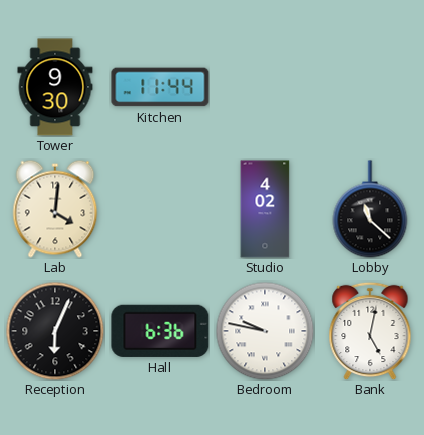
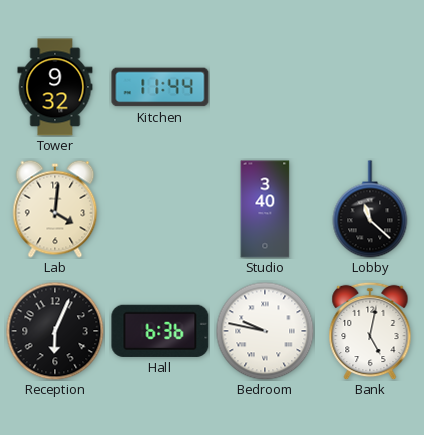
Tower: 9:30 -> 9:32
Studio: 4:02 -> 3:40
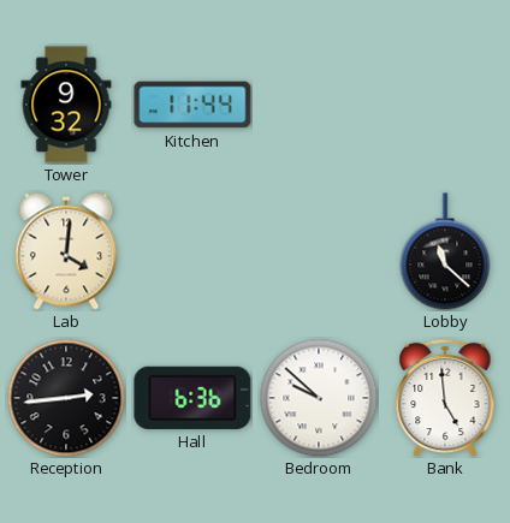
Studio: 3:40 -> none
Reception: 6:04 -> 2:44
Bedroom: 9:47 -> 9:52
Bank: 5:02 -> 4:59
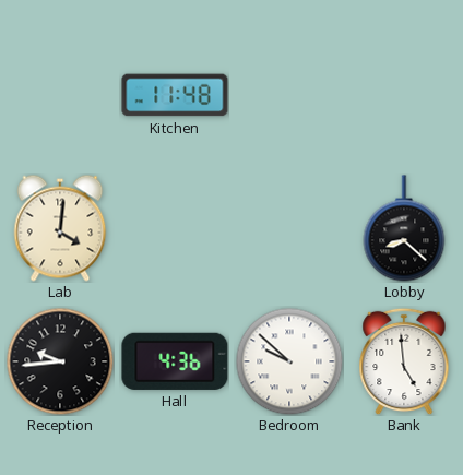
Tower: 9:32 -> none
Kitchen: 11:44 -> 11:48
Lobby: 11:22 -> 8:22
Reception: 2:44 -> 9:44
Hall: 6:36 -> 4:36
